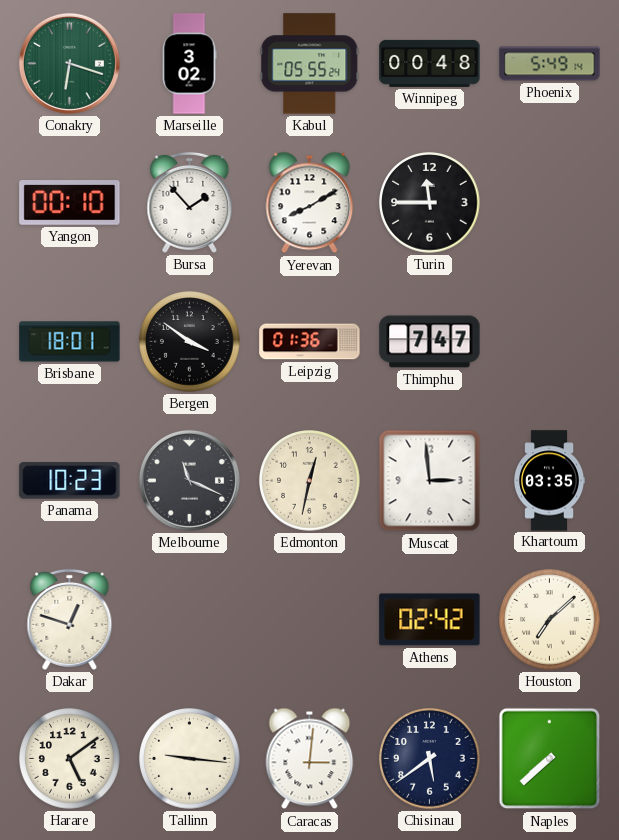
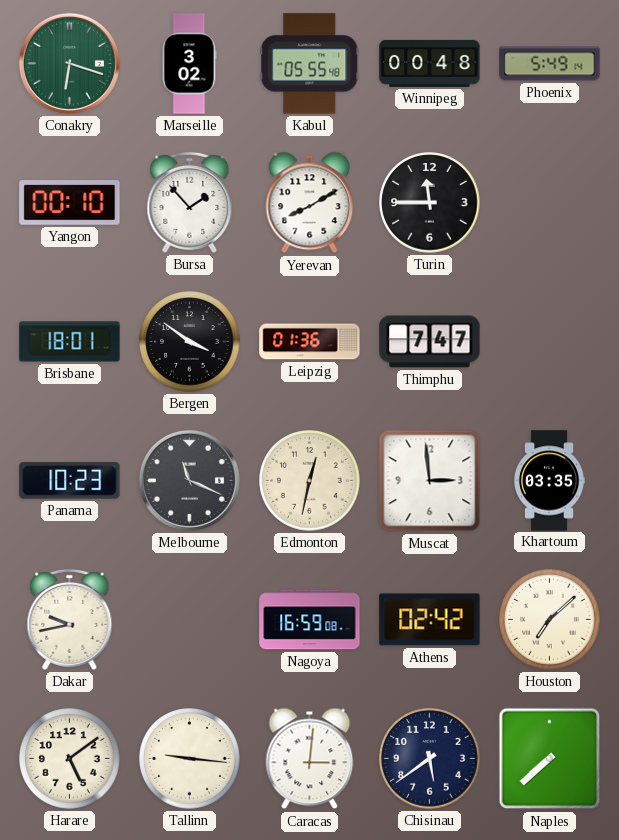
Kabul: 05:55:24 -> 05:55:48
Dakar: 12:48 -> 9:43
Nagoya: none -> 16:59
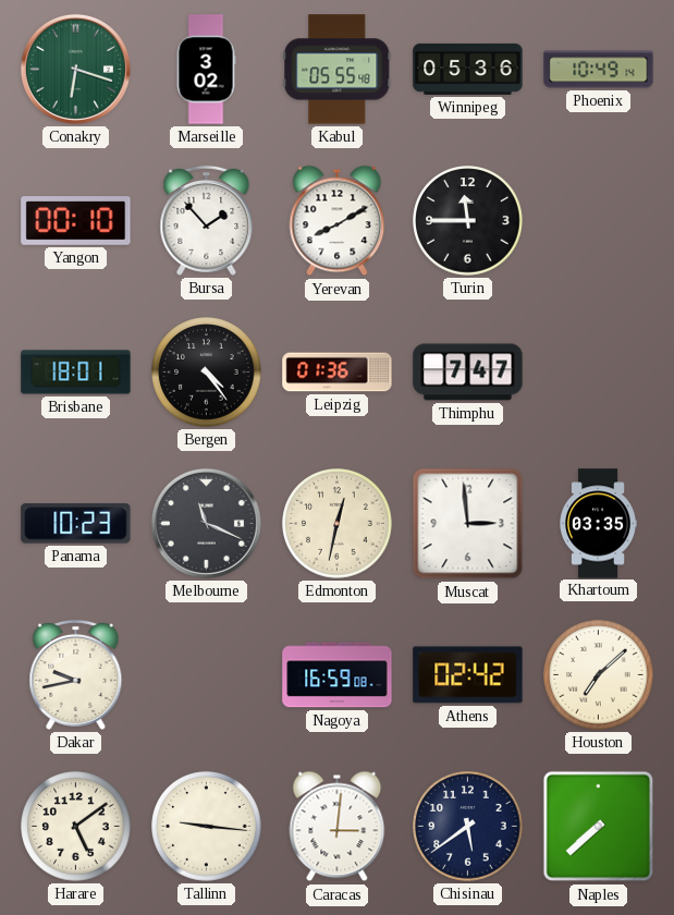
Winnipeg: 00:48 -> 05:36
Phoenix: 5:49 -> 10:49
Bergen: 3:51 -> 4:24
